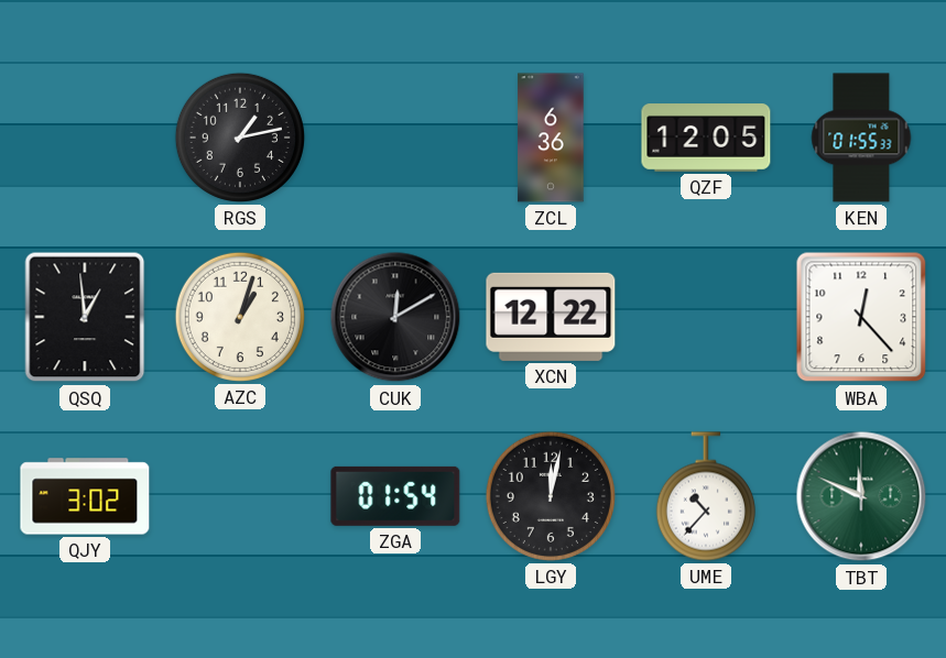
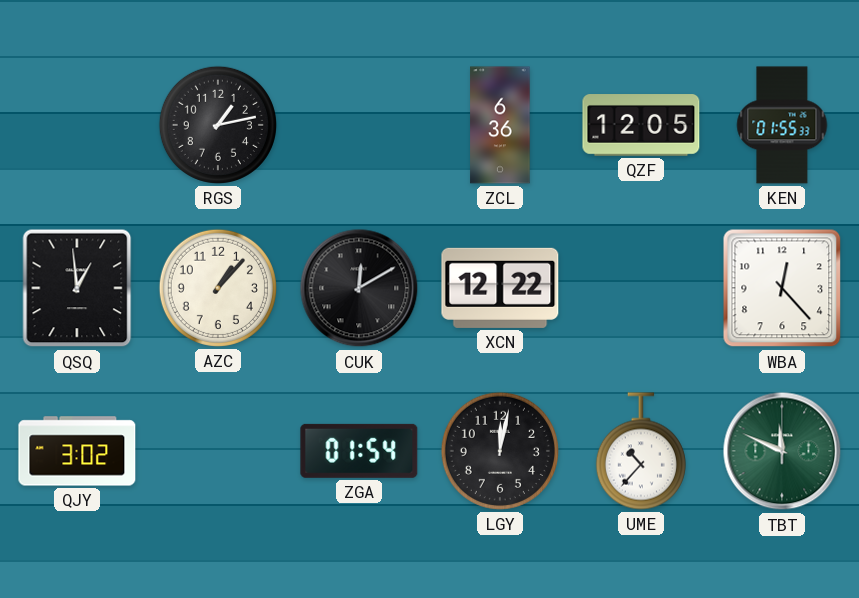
AZC: 1:03 -> 1:07
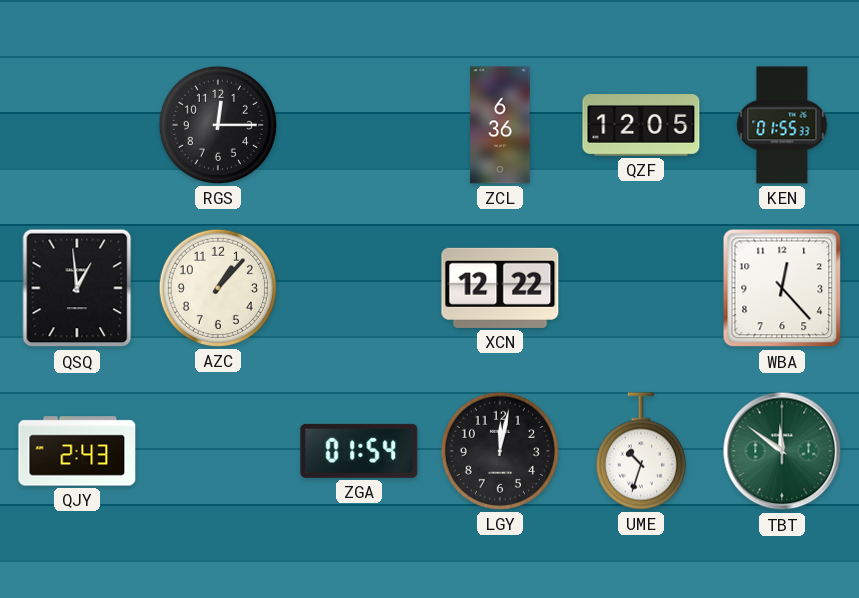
RGS: 1:13 -> 12:15
CUK: 12:10 -> none
QJY: 3:02 -> 2:43
UME: 10:37 -> 10:33
TBT: 11:49 -> 11:51
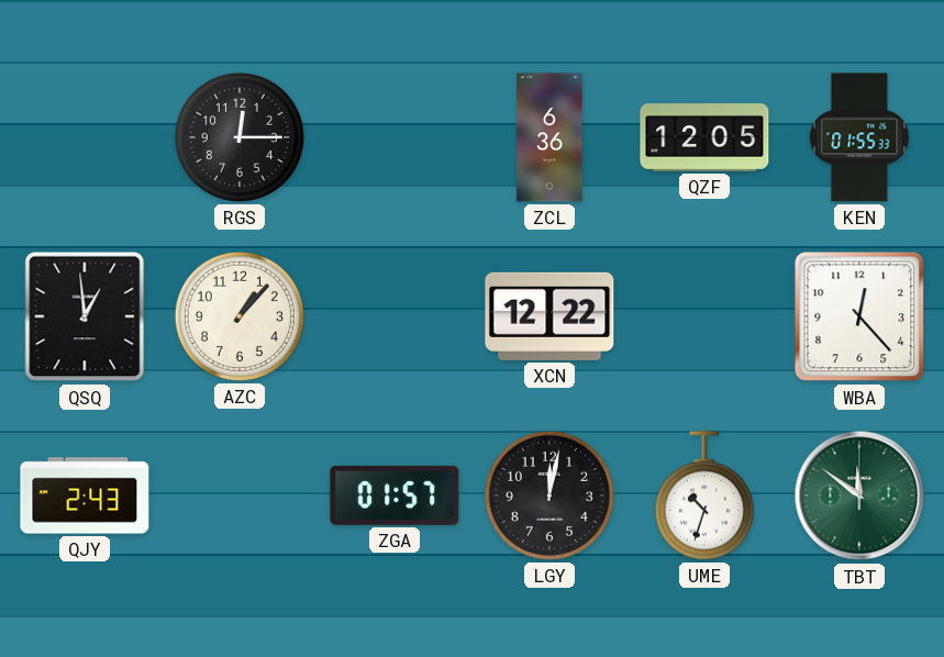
ZGA: 01:54 -> 01:57
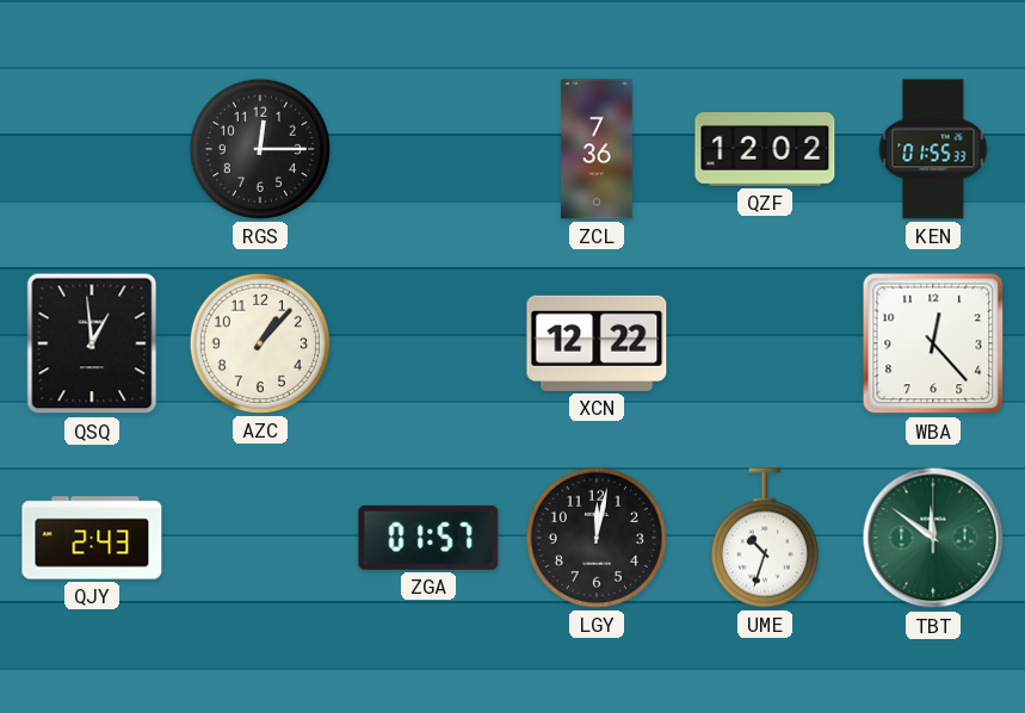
ZCL: 6:36 -> 7:36
QZF: 12:05 -> 12:02
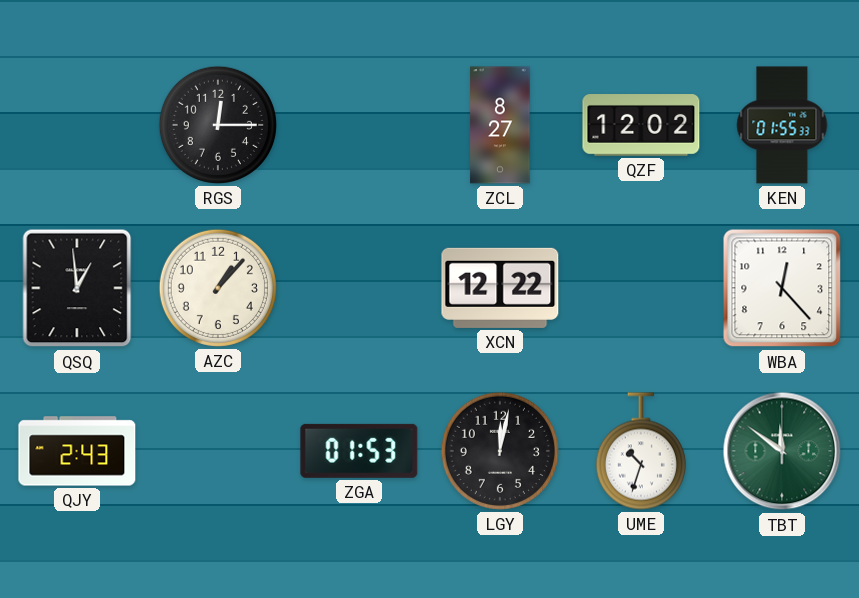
ZCL: 7:36 -> 8:27
ZGA: 01:57 -> 01:53
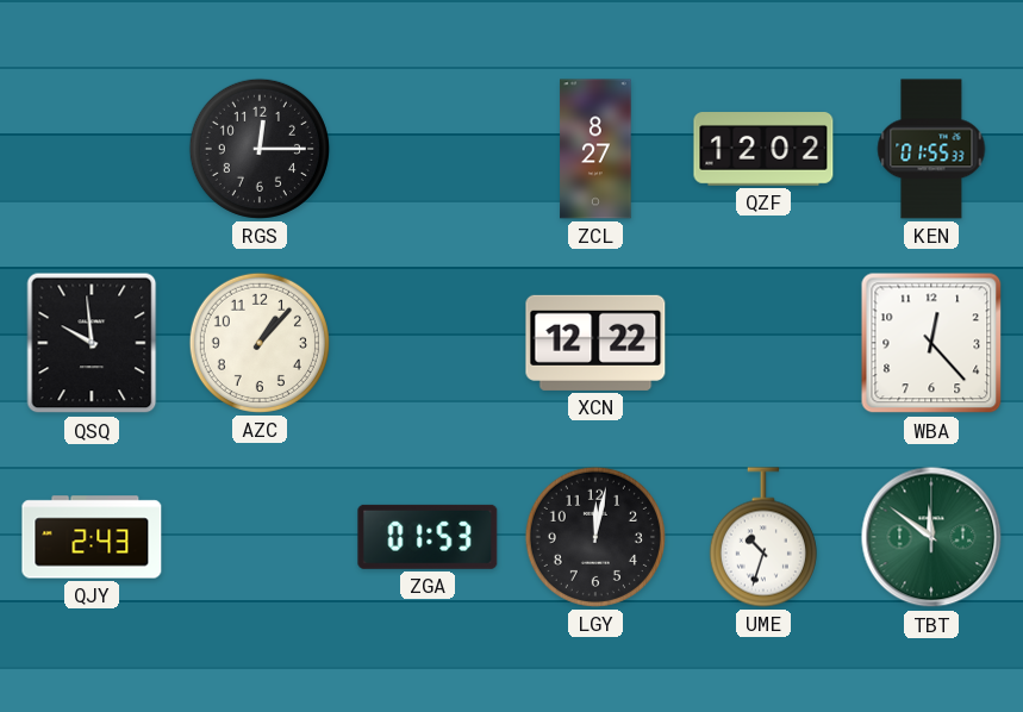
QSQ: 12:59 -> 9:59
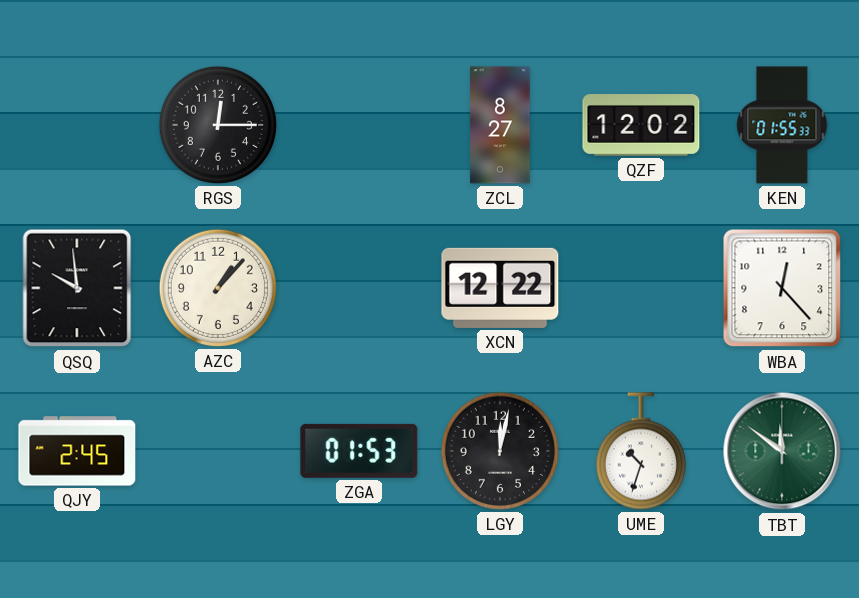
QJY: 2:43 -> 2:45
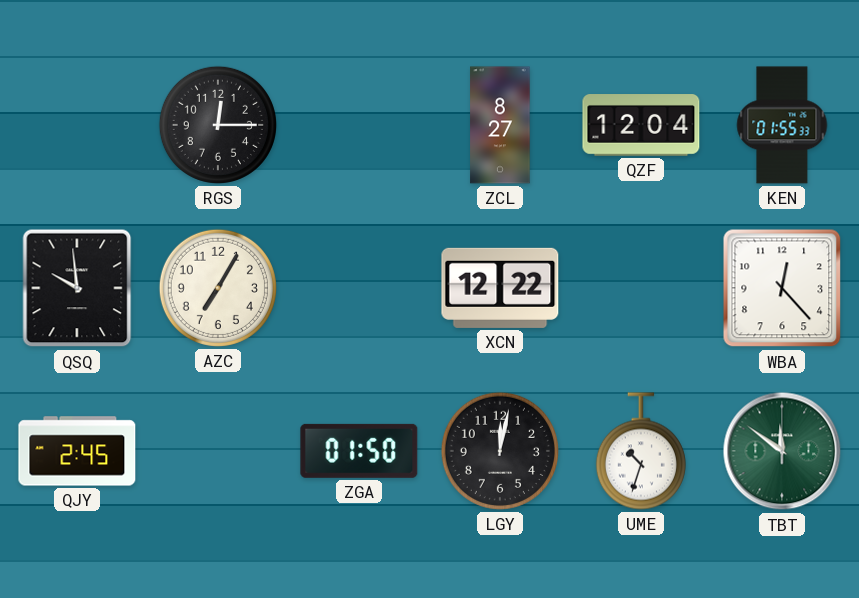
QZF: 12:02 -> 12:04
AZC: 1:07 -> 7:05
ZGA: 01:53 -> 01:50
